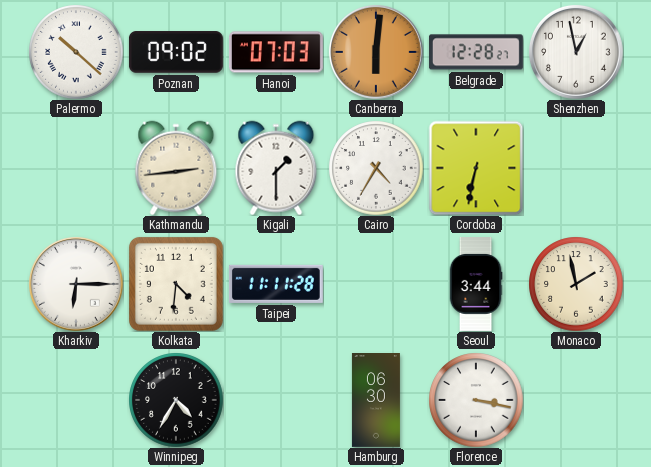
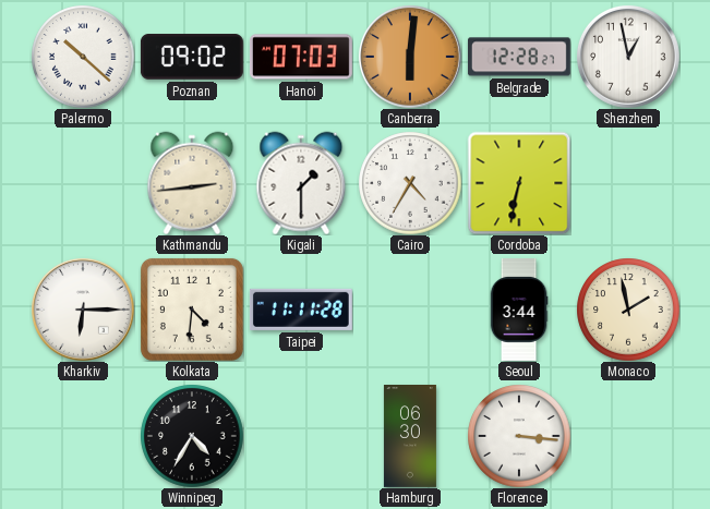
Florence: 3:17 -> 3:16
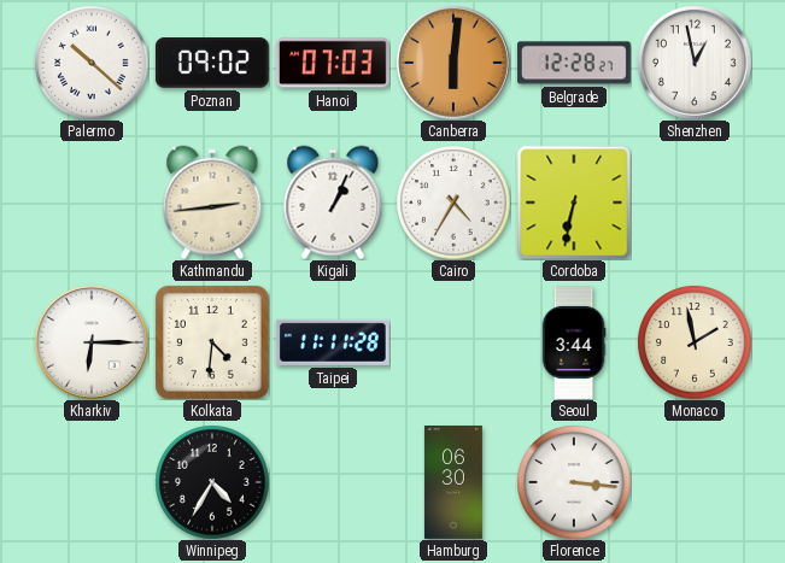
Kigali: 1:30 -> 1:04
